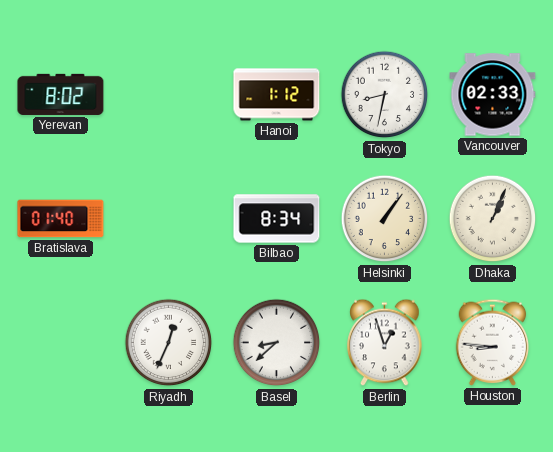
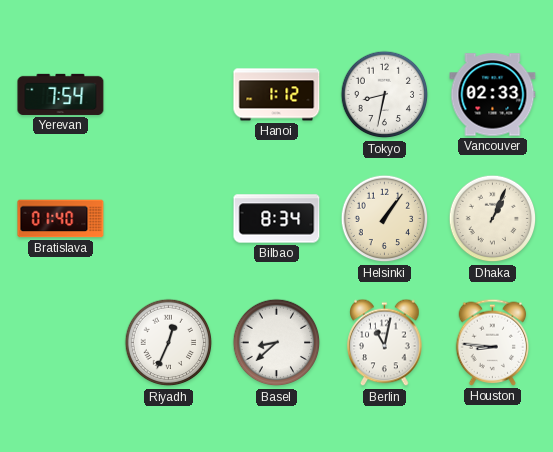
Yerevan: 8:02 -> 7:54
Berlin: 12:57 -> 11:02
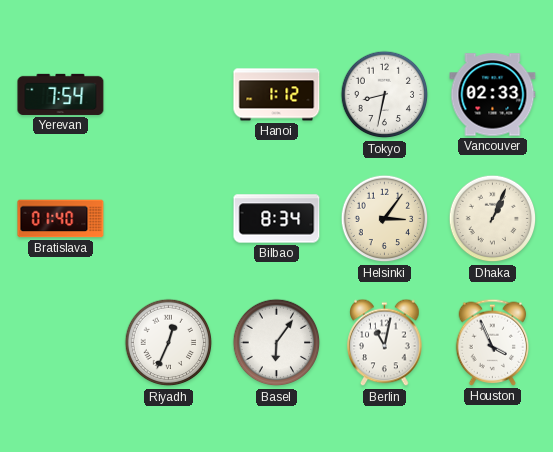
Helsinki: 1:06 -> 3:06
Basel: 8:38 -> 6:06
Houston: 8:46 -> 3:56
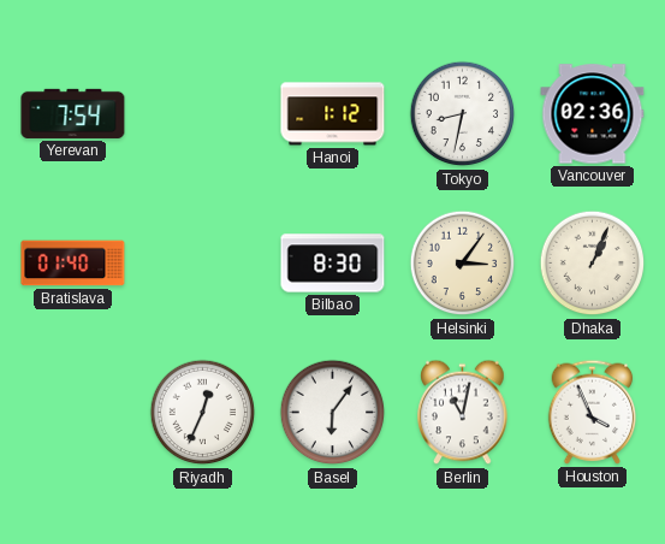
Vancouver: 02:33 -> 02:36
Bilbao: 8:34 -> 8:30
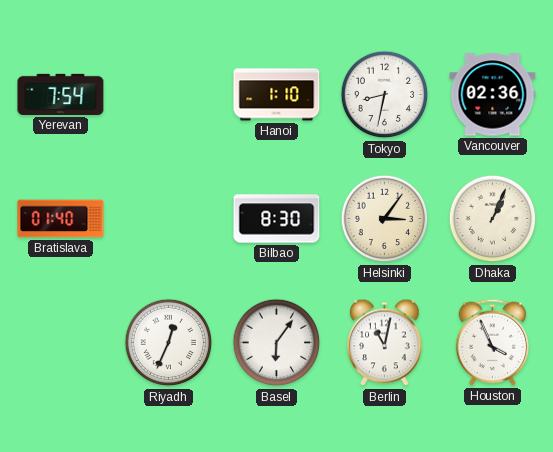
Hanoi: 1:12 -> 1:10
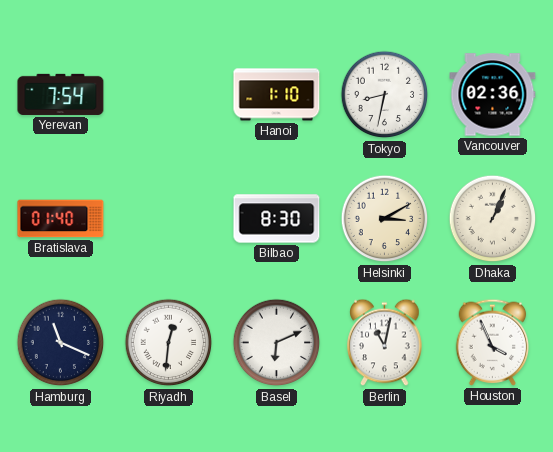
Helsinki: 3:06 -> 3:10
Hamburg: none -> 11:19
Riyadh: 12:34 -> 12:31
Basel: 6:06 -> 6:11
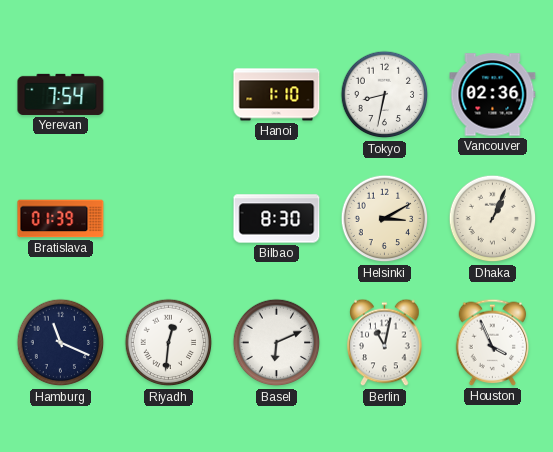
Bratislava: 01:40 -> 01:39
